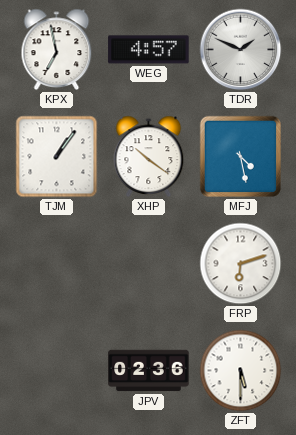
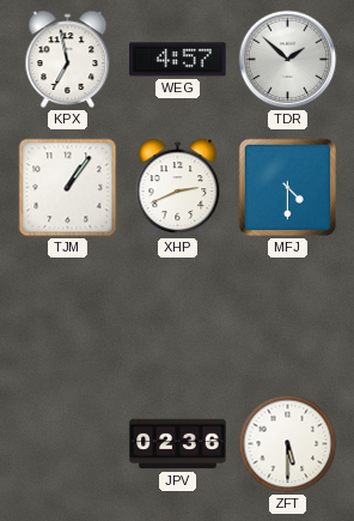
TDR: 1:49 -> 1:52
XHP: 10:21 -> 2:41
MFJ: 4:28 -> 4:30
FRP: 6:12 -> none
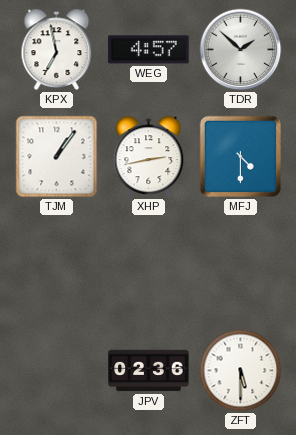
XHP: 2:41 -> 2:43
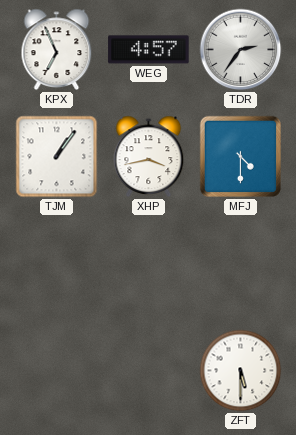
KPX: 6:58 -> 6:56
TDR: 1:52 -> 2:36
XHP: 2:43 -> 3:43
JPV: 02:36 -> none
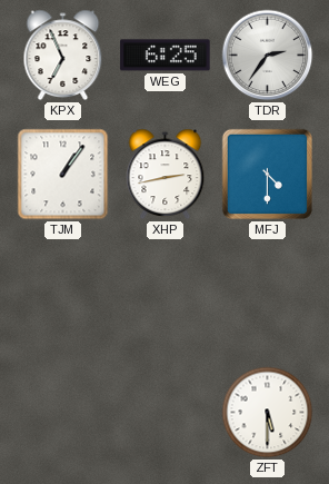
WEG: 4:57 -> 6:25
XHP: 3:43 -> 2:43
